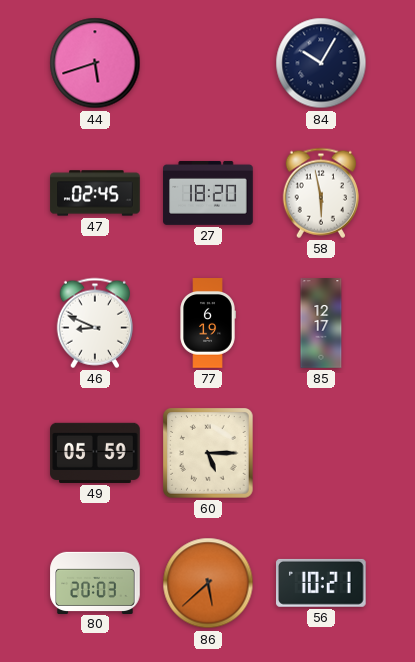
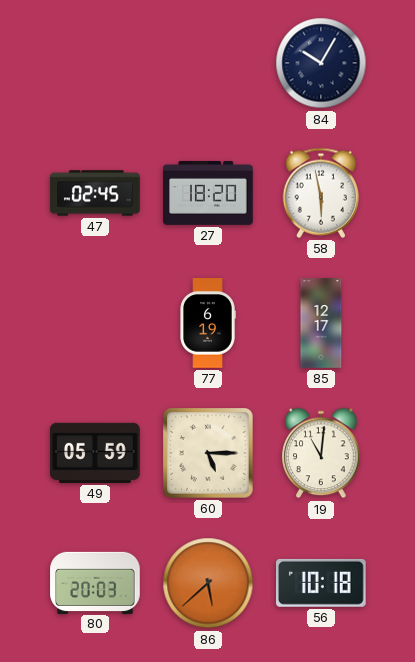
44: 5:42 -> none
46: 8:49 -> none
19: none -> 11:01
56: 10:21 -> 10:18
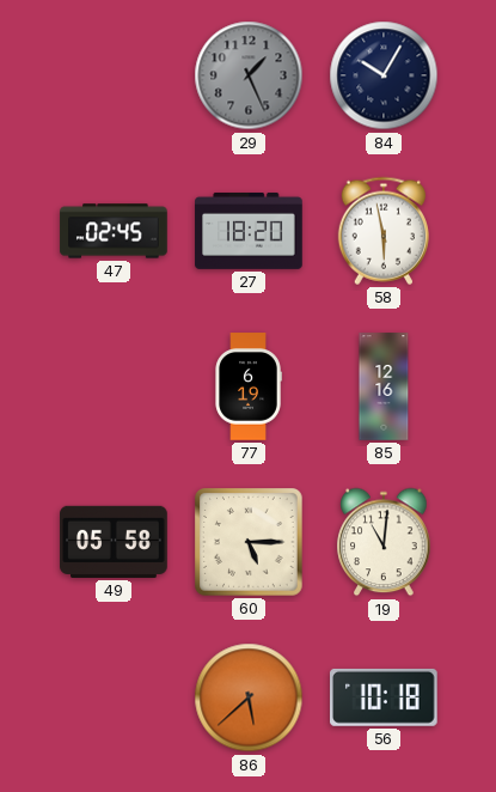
29: none -> 1:26
85: 12:17 -> 12:16
49: 05:59 -> 05:58
80: 20:03 -> none
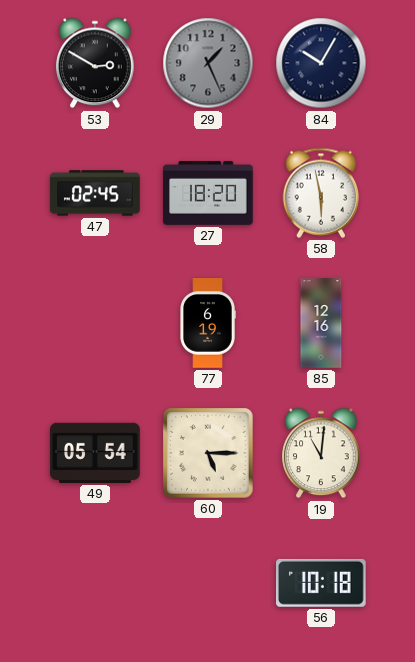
53: none -> 2:50
49: 05:58 -> 05:54
86: 5:38 -> none
